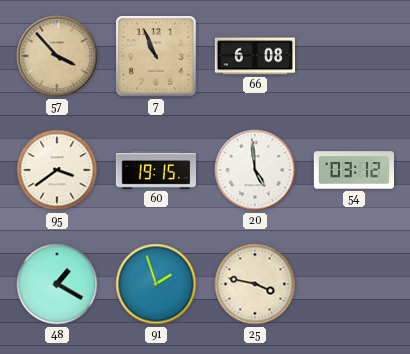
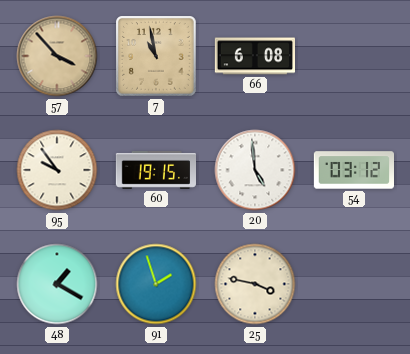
7: 10:56 -> 10:58
95: 3:39 -> 9:54
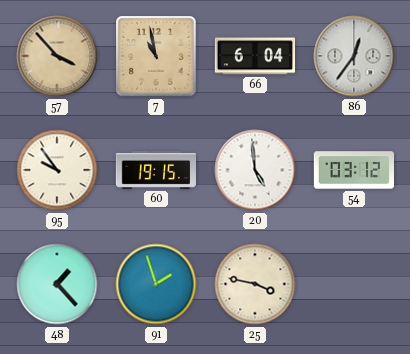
66: 6:08 -> 6:04
86: none -> 12:36
48: 1:20 -> 1:23
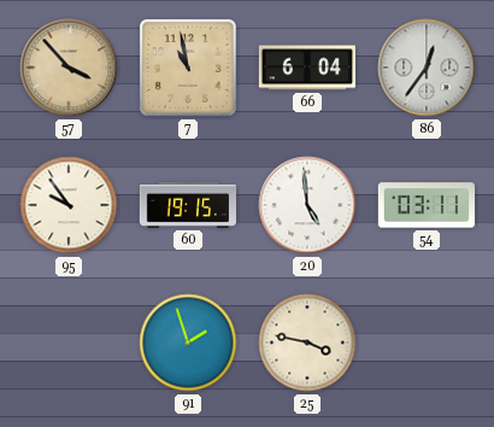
54: 03:12 -> 03:11
48: 1:23 -> none
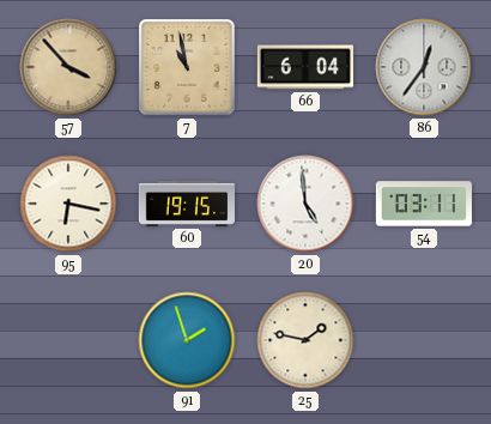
95: 9:54 -> 6:17
25: 3:47 -> 1:47
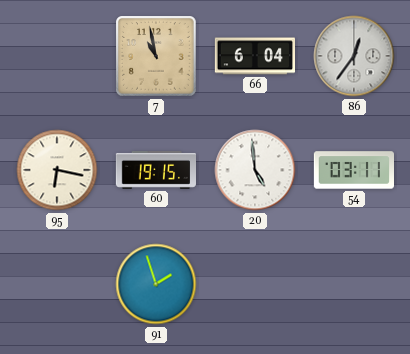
57: 3:53 -> none
25: 1:47 -> none
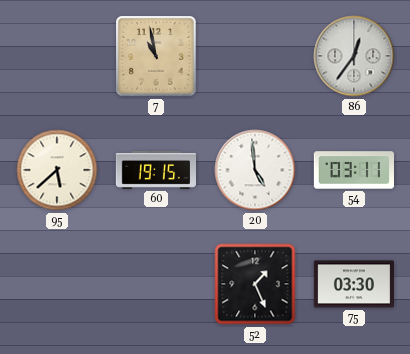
66: 6:04 -> none
95: 6:17 -> 5:38
91: 1:57 -> none
52: none -> 1:26
75: none -> 03:30
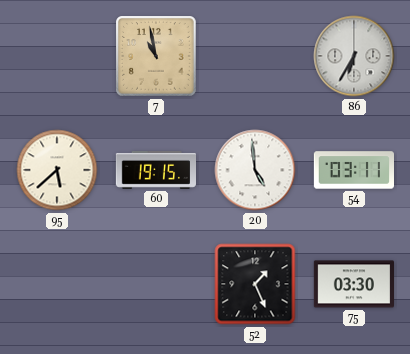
86: 12:36 -> 6:35
